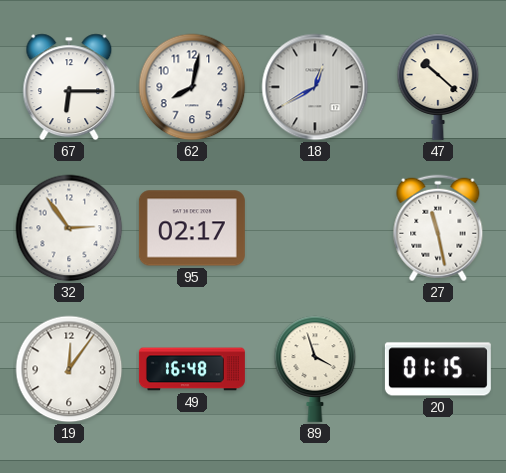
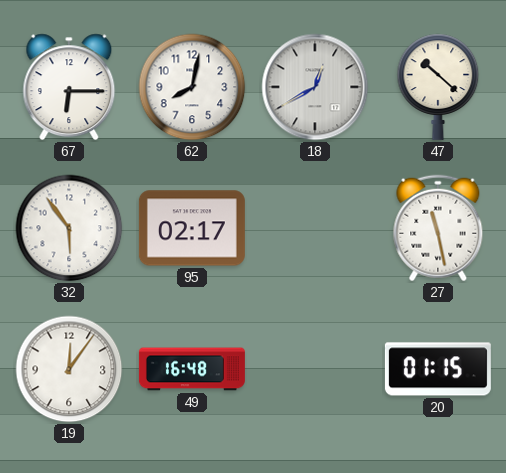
32: 2:54 -> 5:54
89: 3:57 -> none
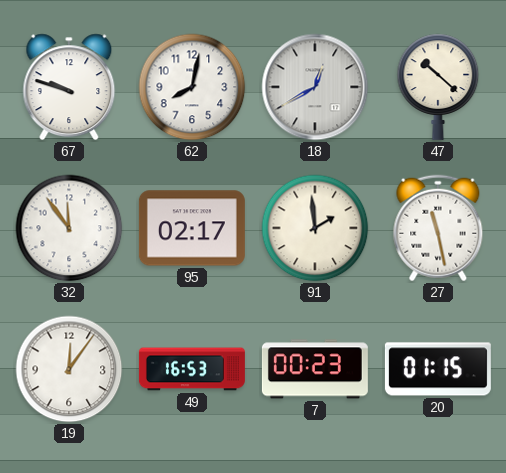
67: 6:15 -> 9:48
32: 5:54 -> 11:54
91: none -> 1:59
49: 16:48 -> 16:53
7: none -> 00:23
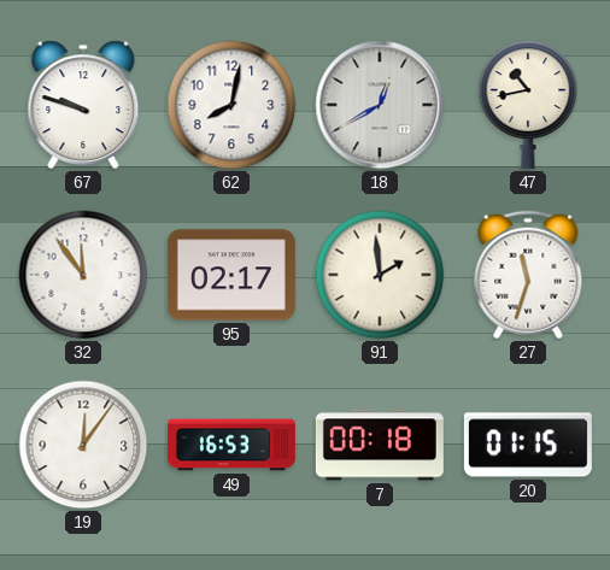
47: 10:22 -> 10:43
27: 11:28 -> 11:33
7: 00:23 -> 00:18
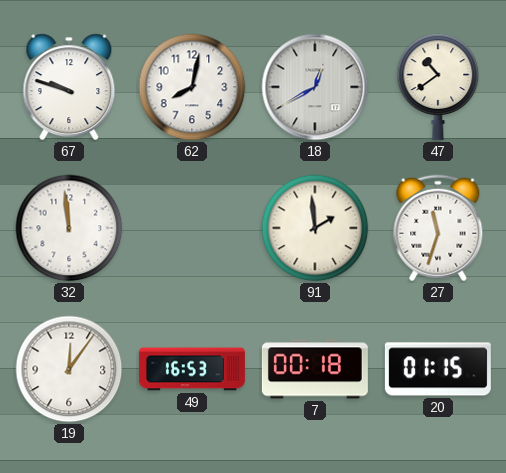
47: 10:43 -> 10:39
32: 11:54 -> 11:59
95: 02:17 -> none
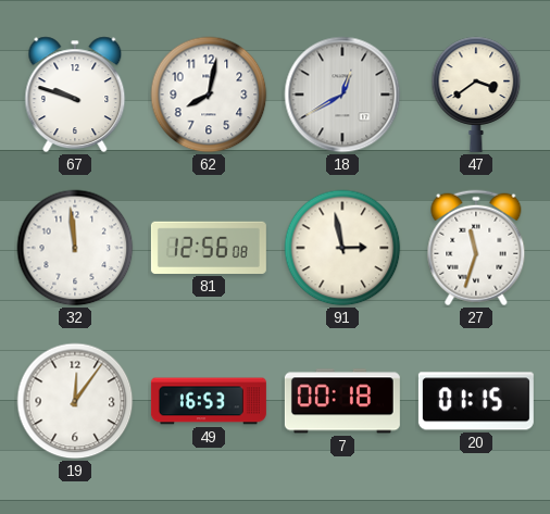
47: 10:39 -> 3:39
81: none -> 12:56
91: 1:59 -> 2:58
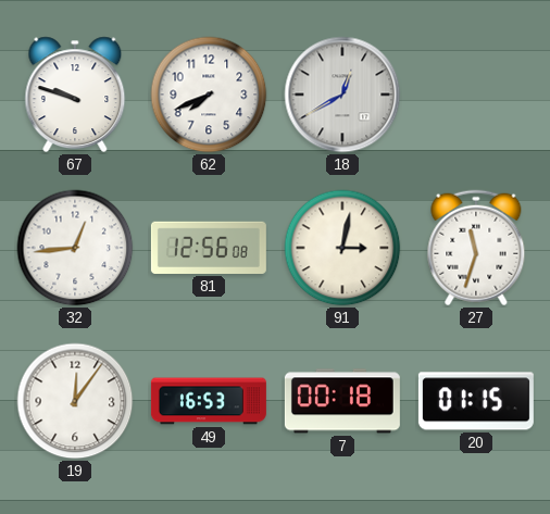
62: 8:02 -> 7:41
47: 3:39 -> none
32: 11:59 -> 12:44
91: 2:58 -> 3:02
